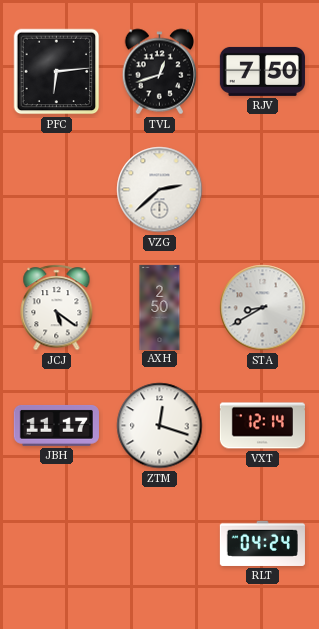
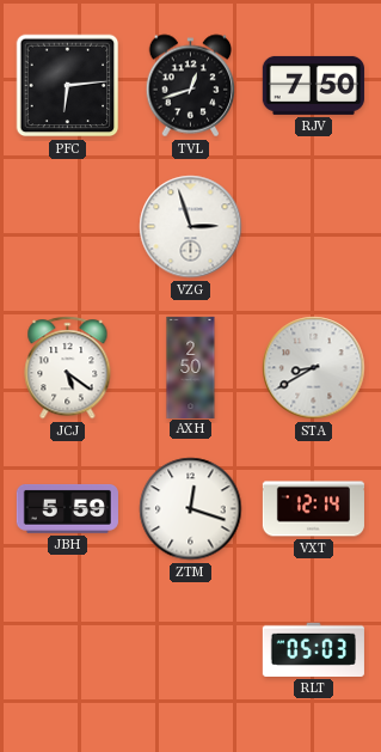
VZG: 2:38 -> 2:57
JBH: 11:17 -> 5:59
RLT: 04:24 -> 05:03
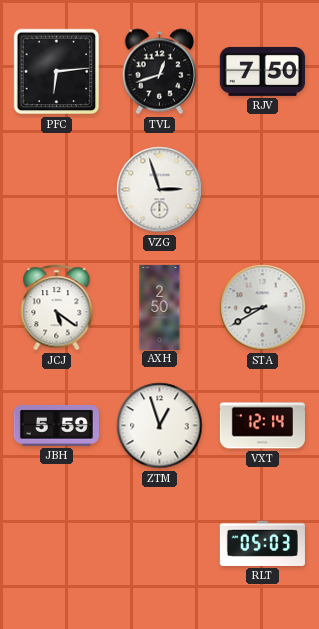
ZTM: 12:18 -> 12:57
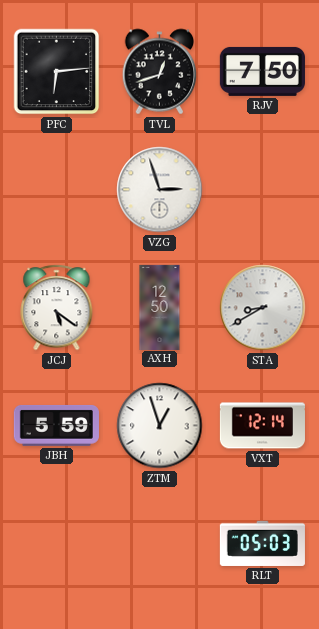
AXH: 2:50 -> 12:50
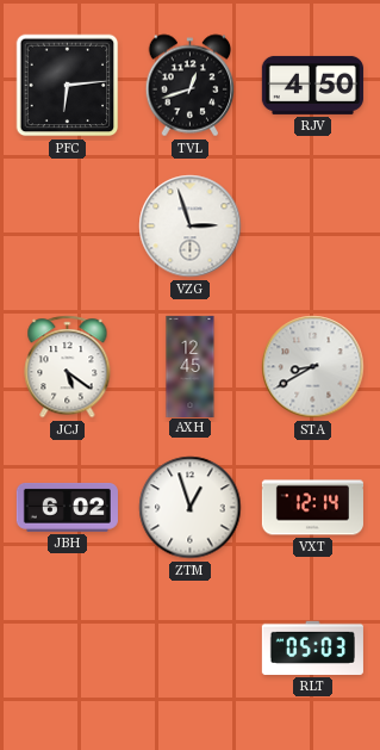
RJV: 7:50 -> 4:50
AXH: 12:50 -> 12:45
JBH: 5:59 -> 6:02
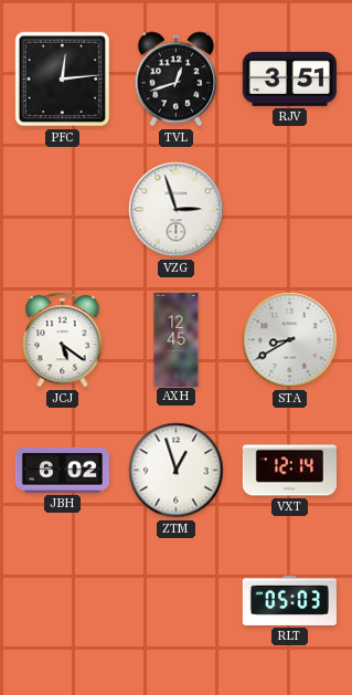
PFC: 6:14 -> 12:14
RJV: 4:50 -> 3:51
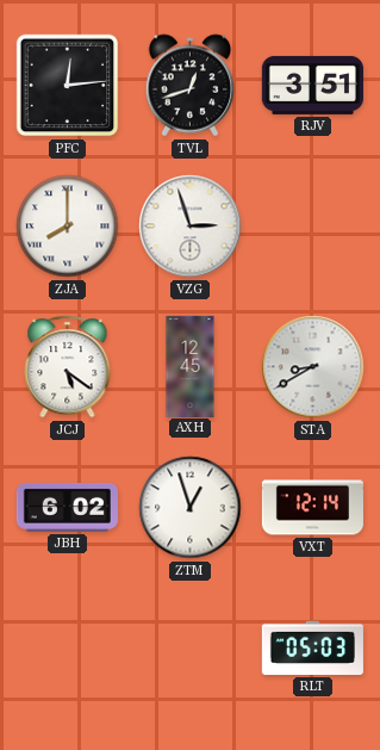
ZJA: none -> 8:00
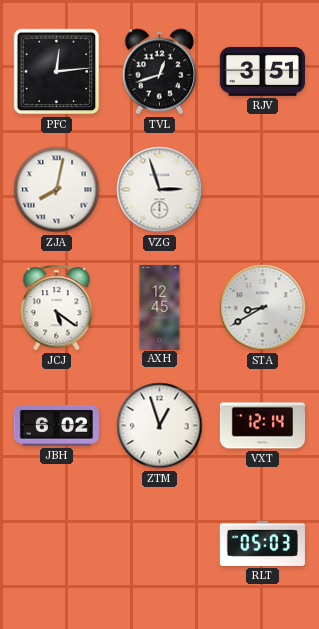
ZJA: 8:00 -> 8:02
